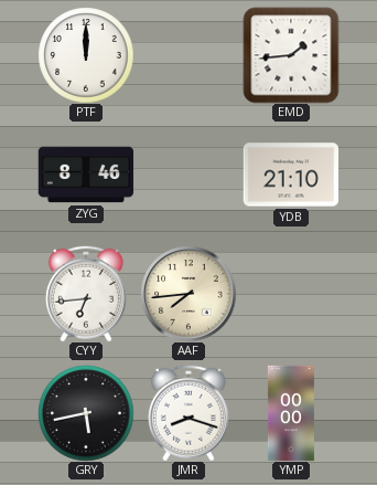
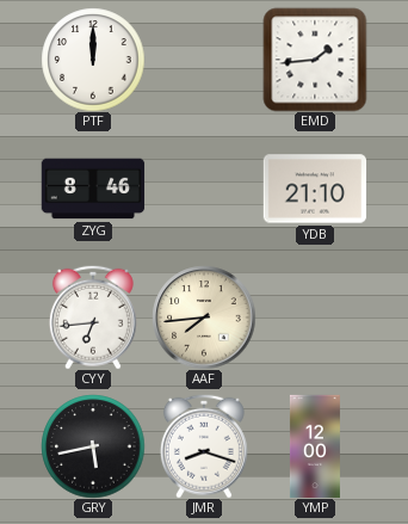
YMP: 00:00 -> 12:00
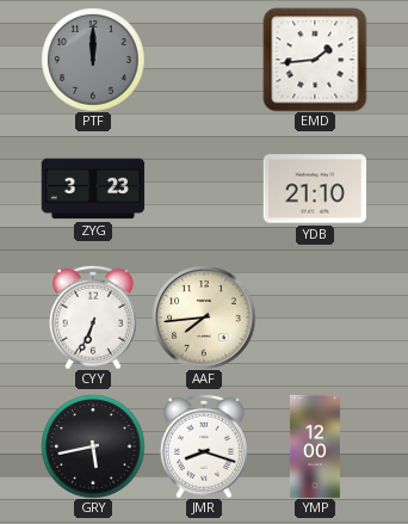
PTF dial: white -> grey
ZYG: 8:46 -> 3:23
CYY: 6:44 -> 6:34
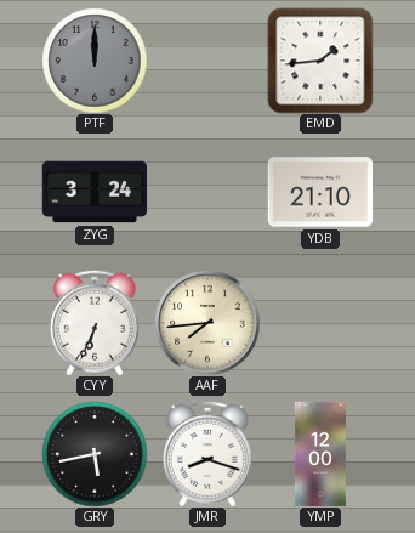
ZYG: 3:23 -> 3:24
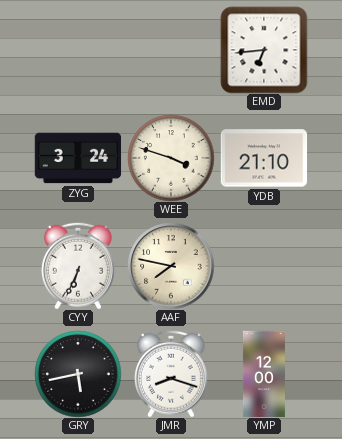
PTF: 12:00 -> none
EMD: 1:44 -> 6:44
WEE: none -> 3:48
AAF: 7:44 -> 7:47
